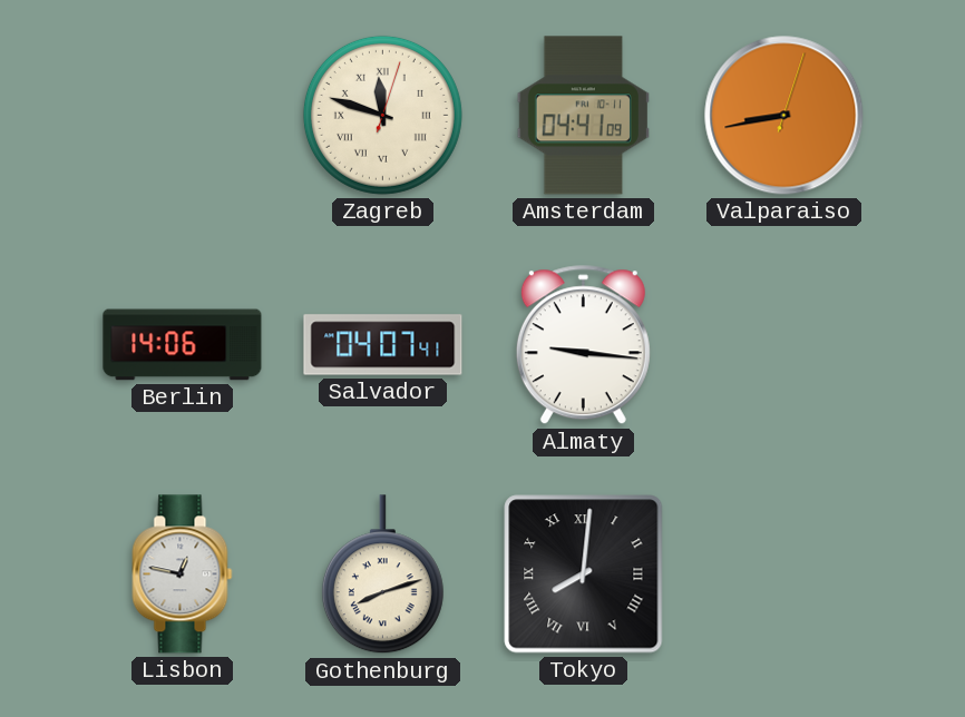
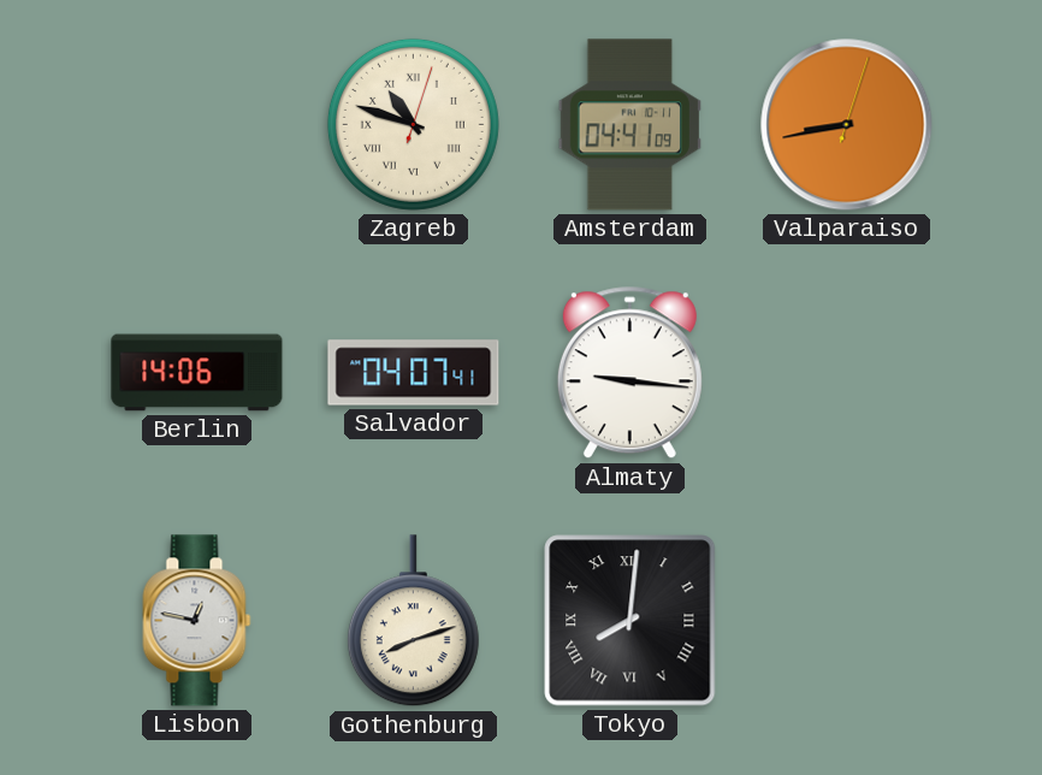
Zagreb: 11:48 -> 10:48
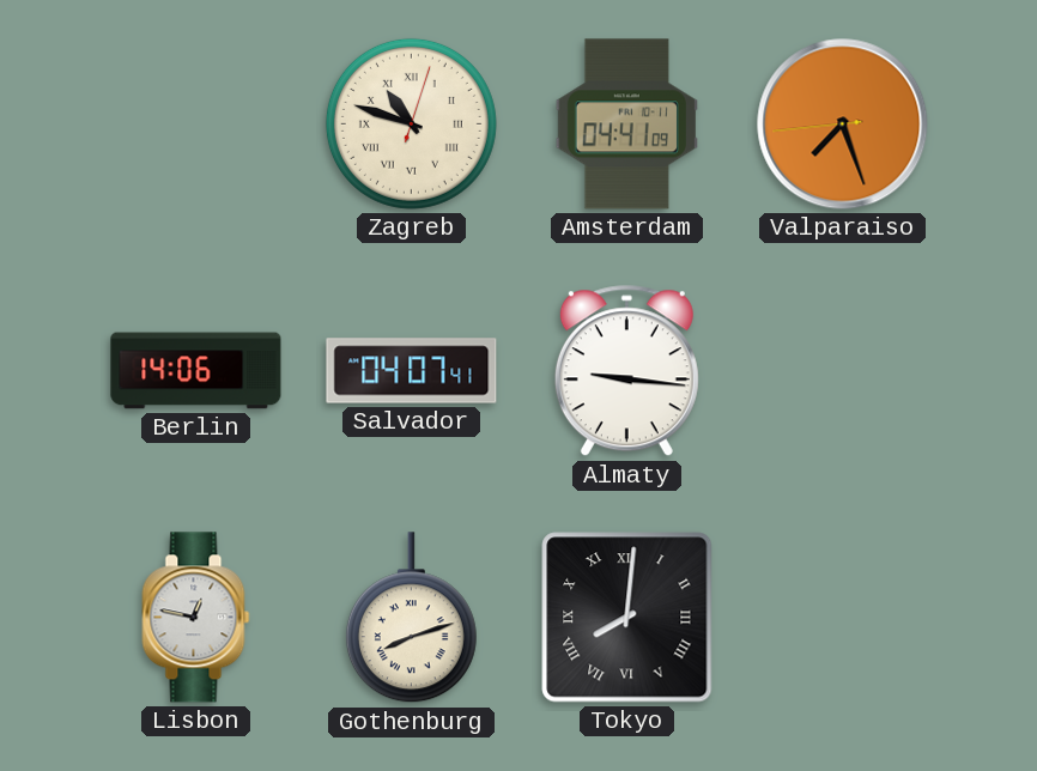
Valparaiso: 8:43 -> 7:26
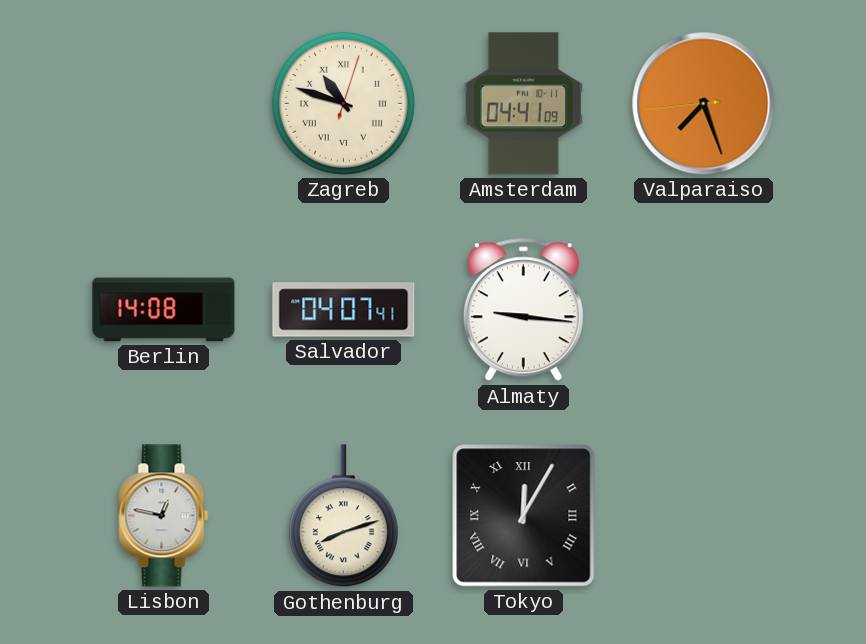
Berlin: 14:06 -> 14:08
Tokyo: 8:01 -> 12:05
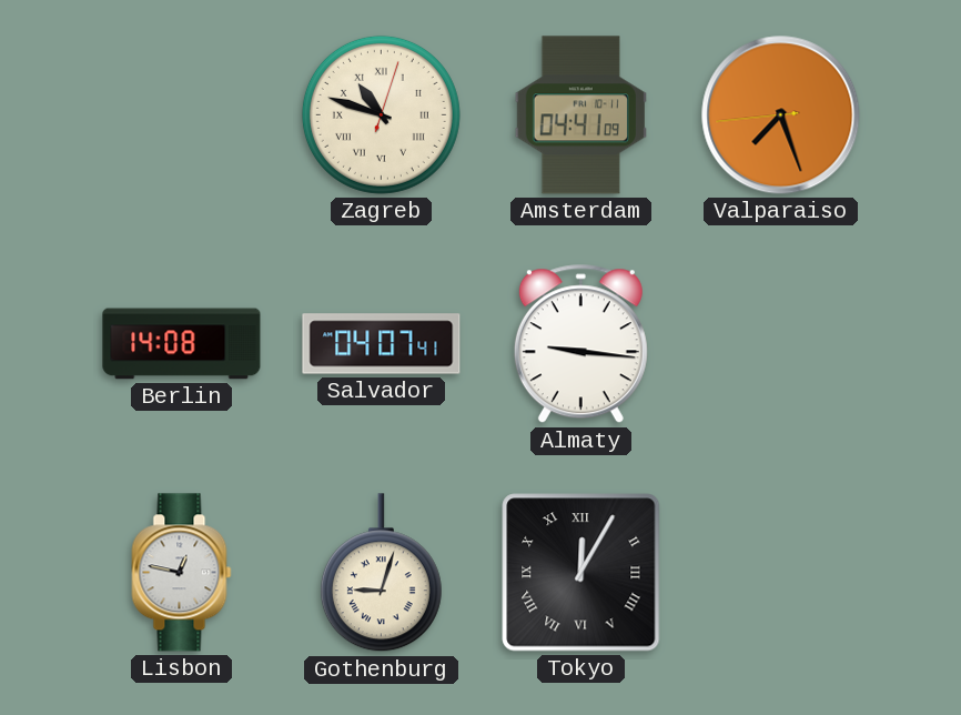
Gothenburg: 8:12 -> 9:03
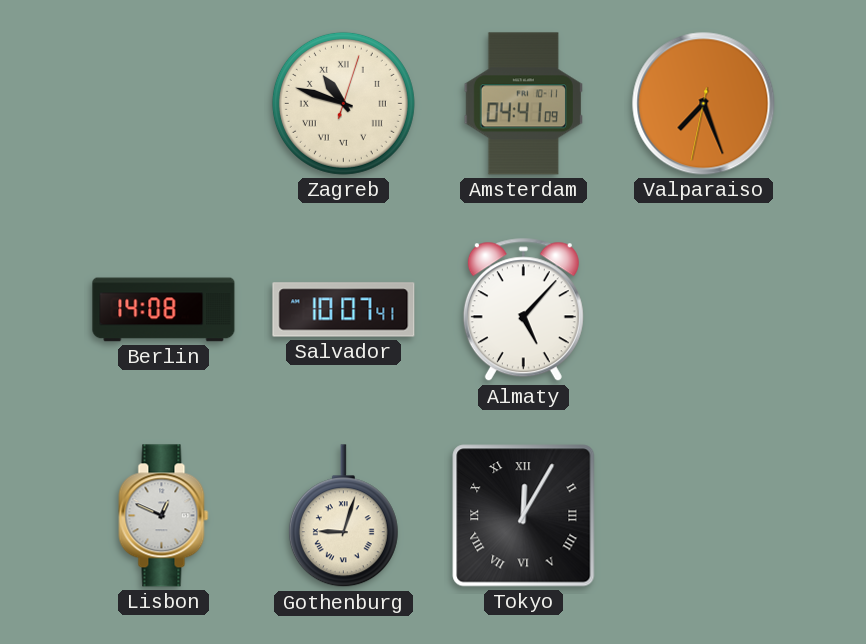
Valparaiso: 7:26:44 -> 7:26:32
Salvador: 04:07 -> 10:07
Almaty: 9:16 -> 5:07
Lisbon: 12:47 -> 12:49
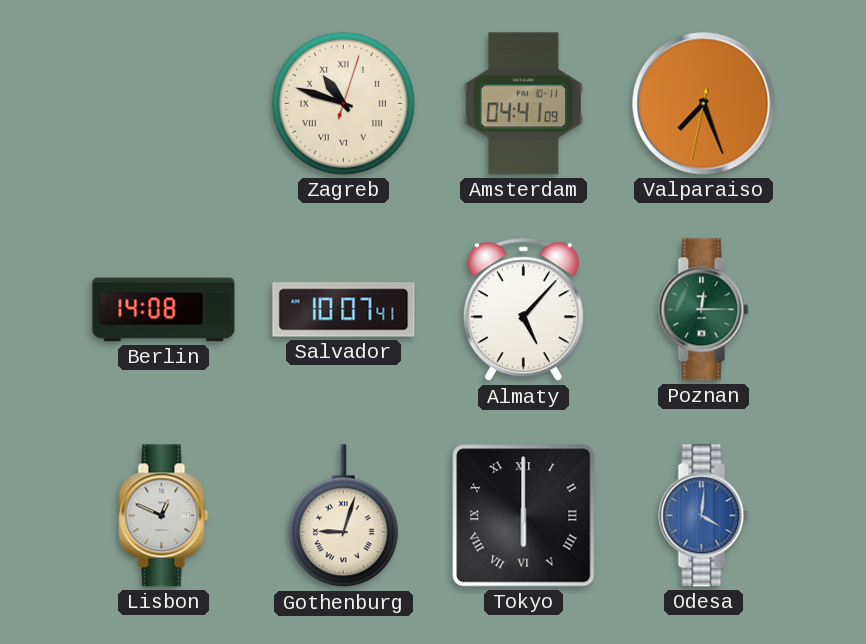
Poznan: none -> 12:15
Tokyo: 12:05 -> 6:00
Odesa: none -> 4:01
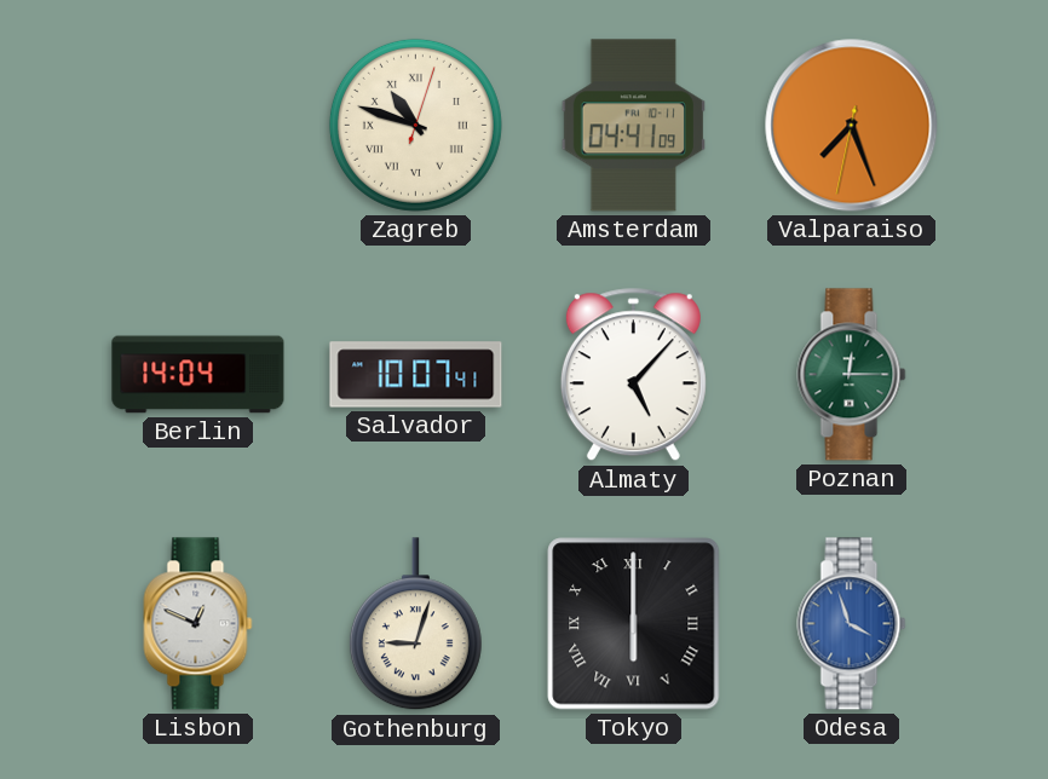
Berlin: 14:08 -> 14:04
Odesa: 4:01 -> 3:57
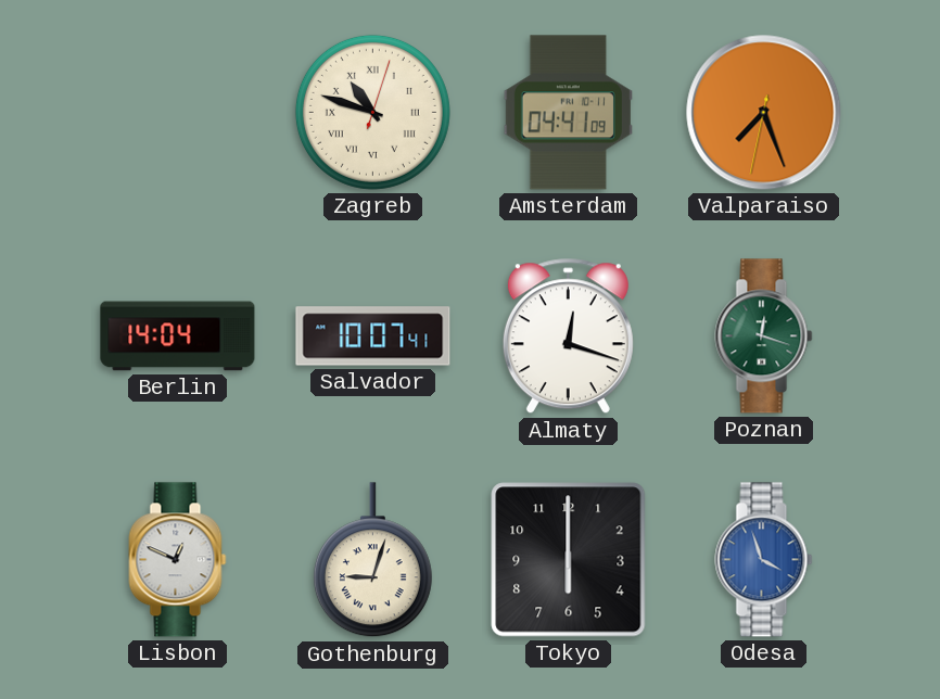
Almaty: 5:07 -> 12:18
Poznan: 12:15 -> 12:18
Tokyo numerals: Roman -> Arabic
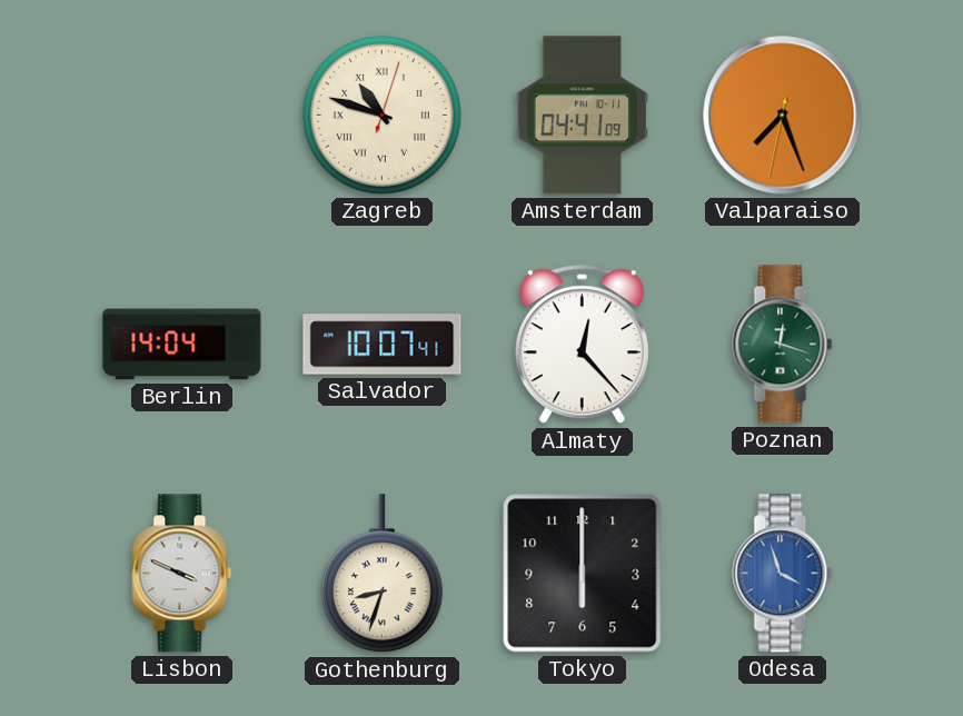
Almaty: 12:18 -> 12:23
Lisbon: 12:49 -> 3:49
Gothenburg: 9:03 -> 8:33
